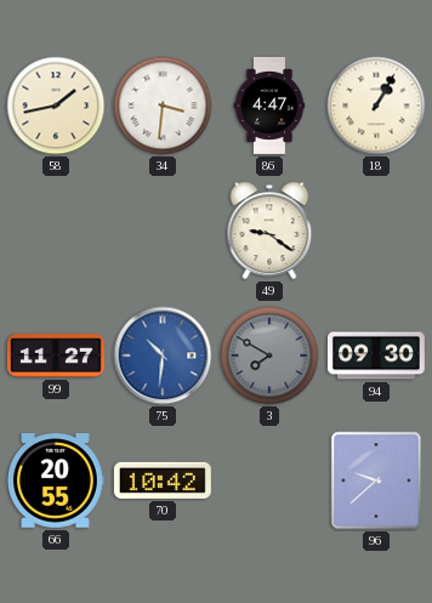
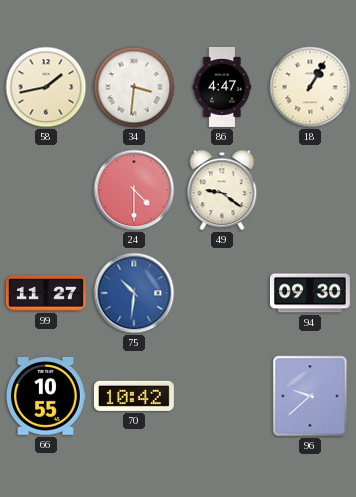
24: none -> 4:30
3: 7:50 -> none
66: 20:55 -> 10:55
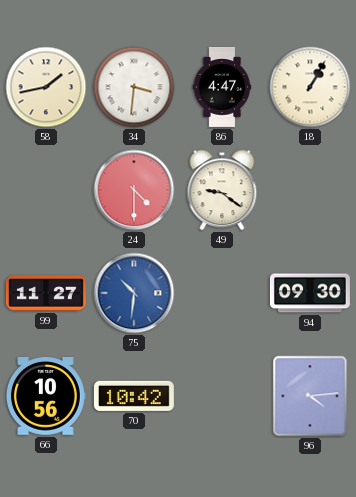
66: 10:55 -> 10:56
96: 9:38 -> 4:14
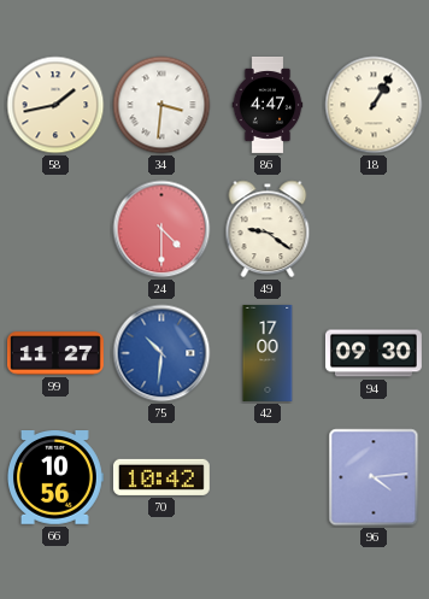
42: none -> 17:00
